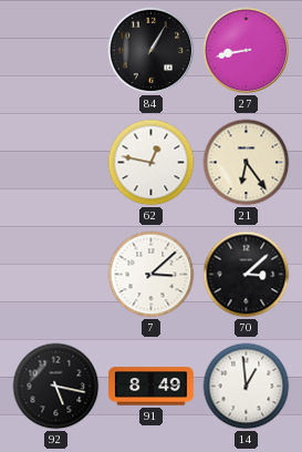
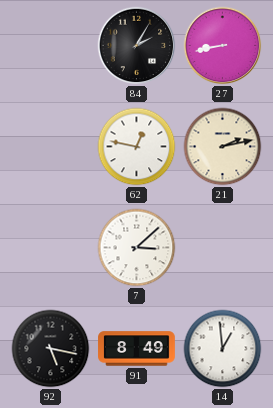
84: 1:05 -> 2:05
21: 6:24 -> 2:13
70: 3:08 -> none
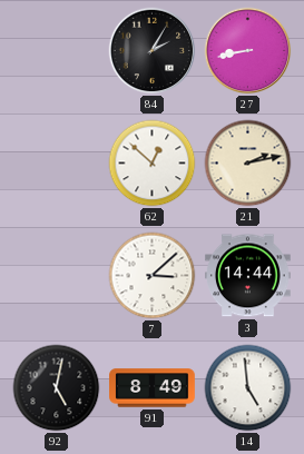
62: 12:47 -> 12:52
3: none -> 14:44
92: 5:17 -> 5:02
14: 12:59 -> 4:59
